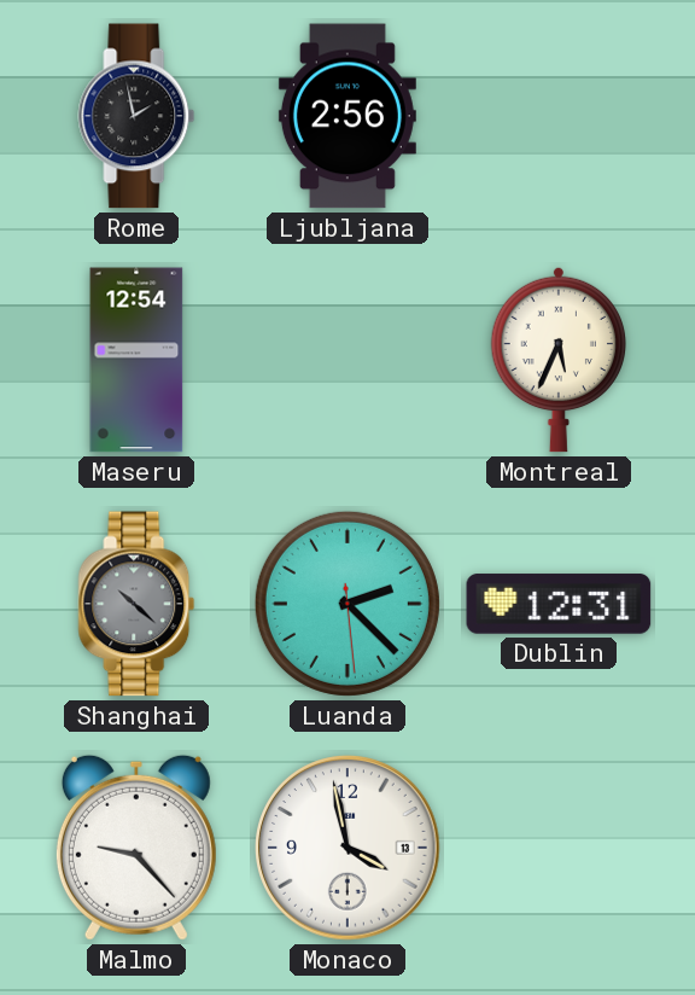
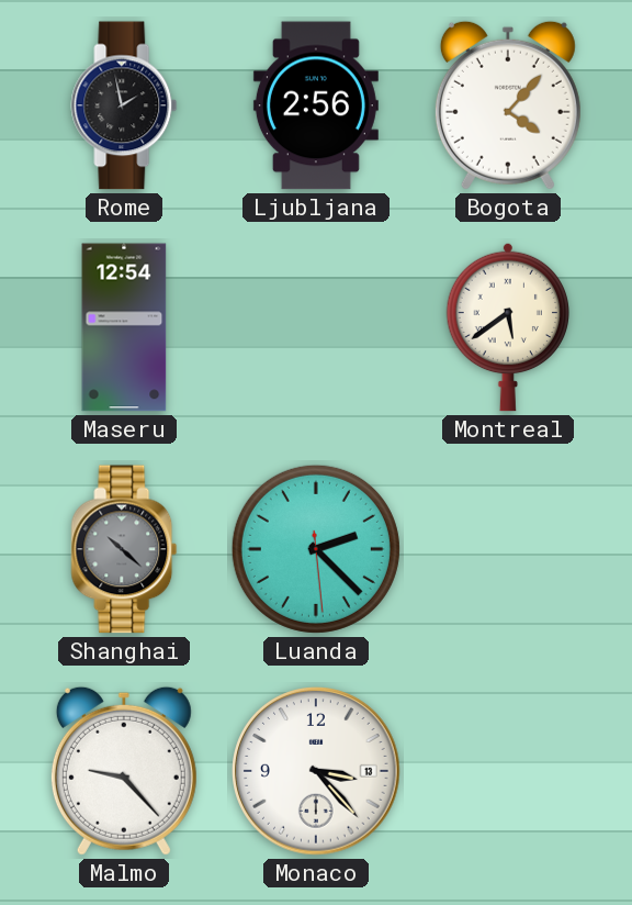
Bogota: none -> 4:07
Montreal: 5:34 -> 5:39
Dublin: 12:31 -> none
Monaco: 3:58 -> 3:23
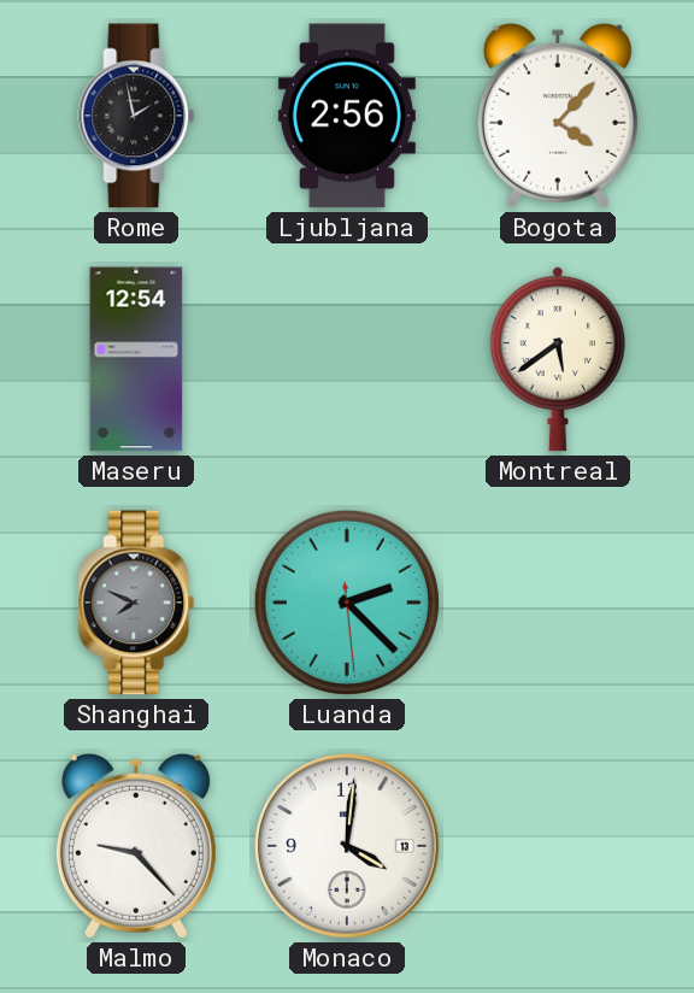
Shanghai: 10:22 -> 7:49
Monaco: 3:23 -> 4:01
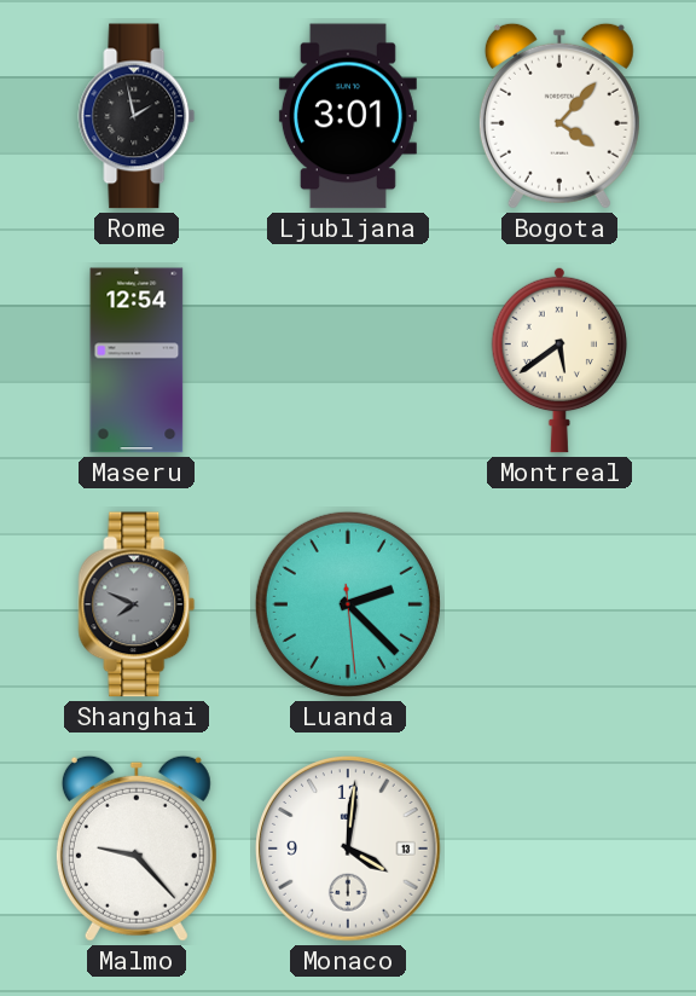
Ljubljana: 2:56 -> 3:01
